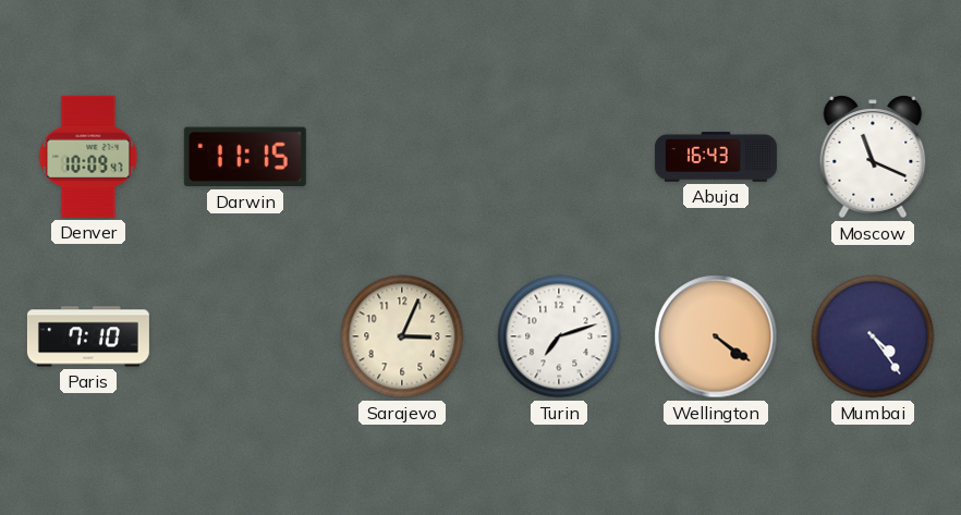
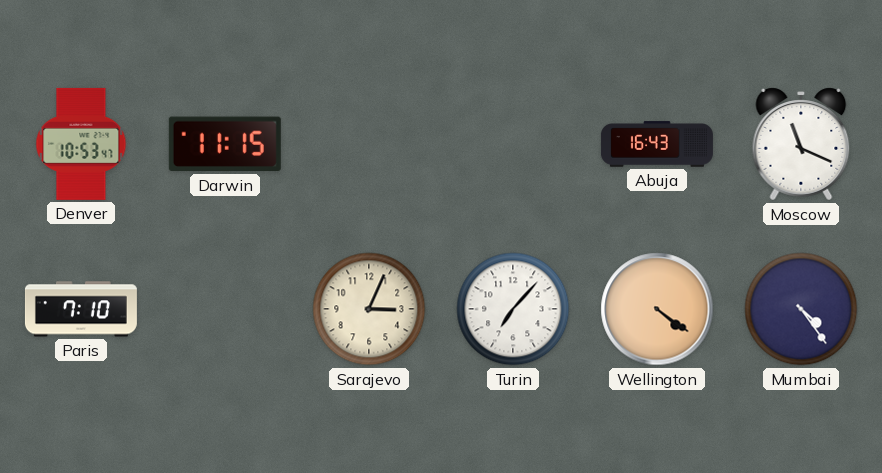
Denver: 10:09 -> 10:53
Turin: 7:12 -> 7:07
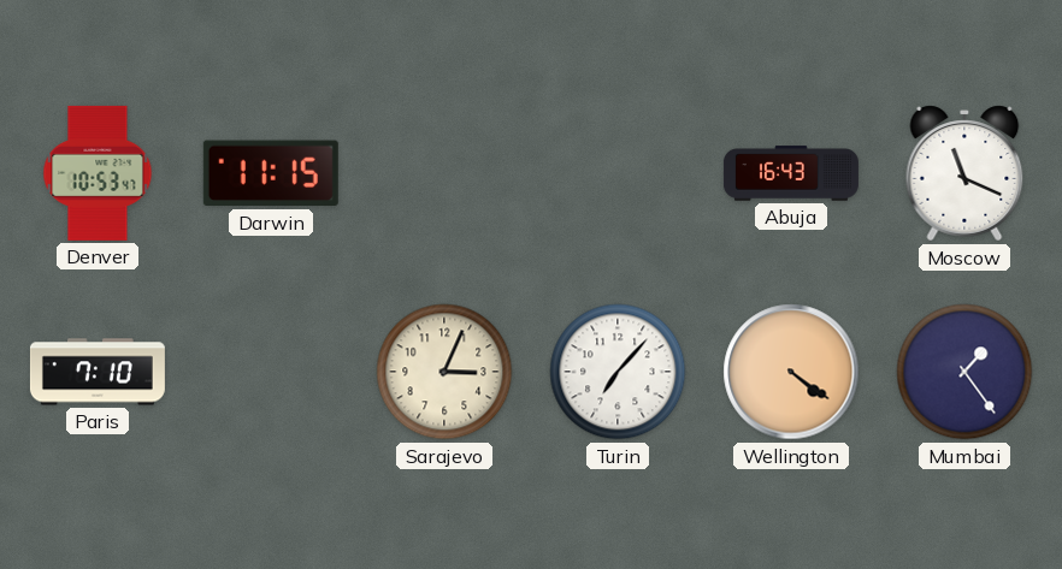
Mumbai: 4:24 -> 1:24
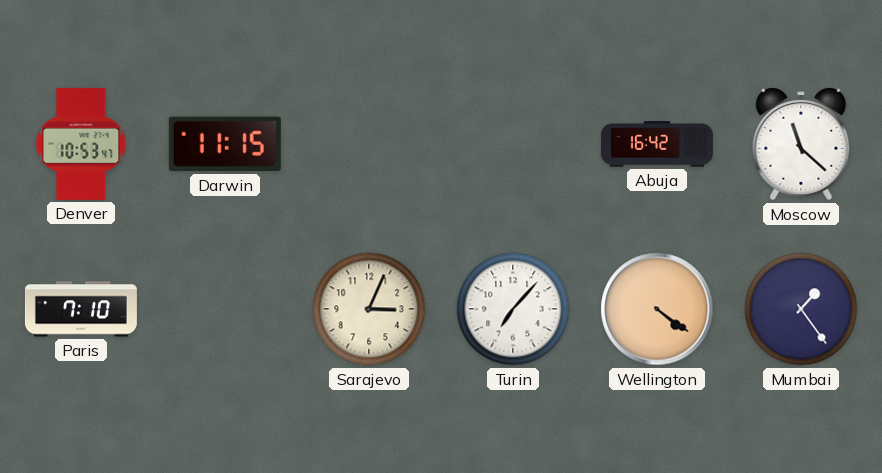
Abuja: 16:43 -> 16:42
Moscow: 11:19 -> 11:22
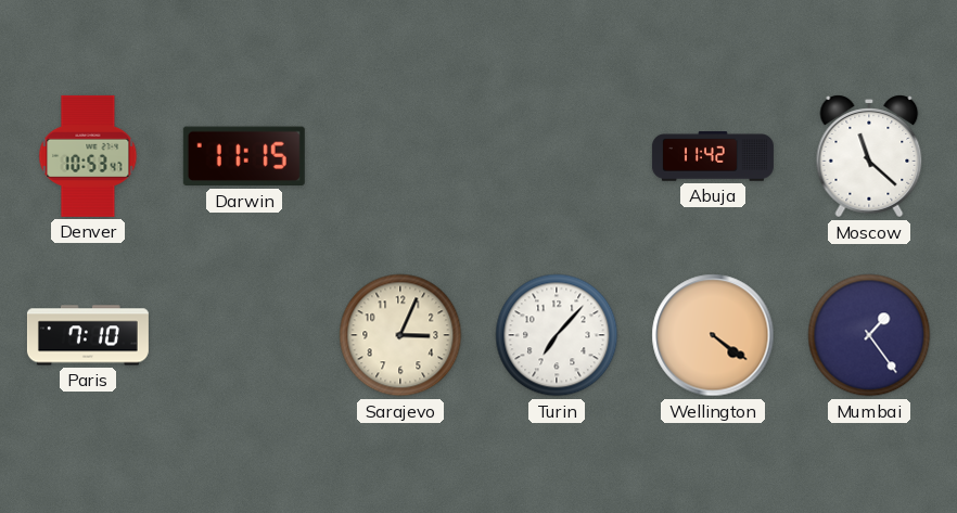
Abuja: 16:42 -> 11:42
